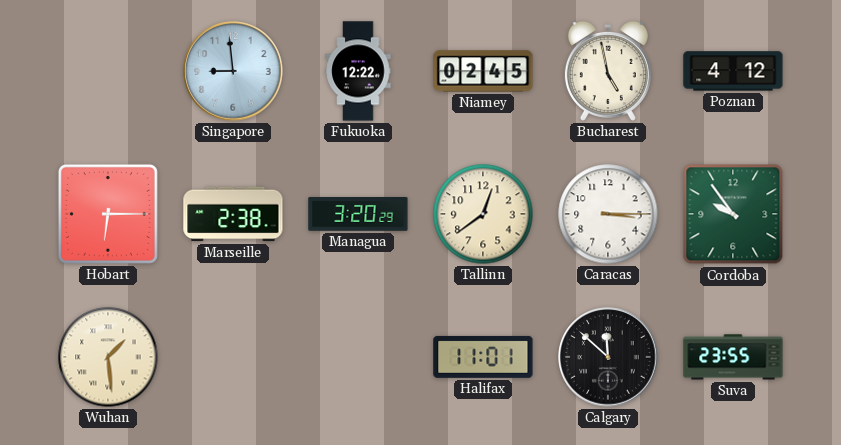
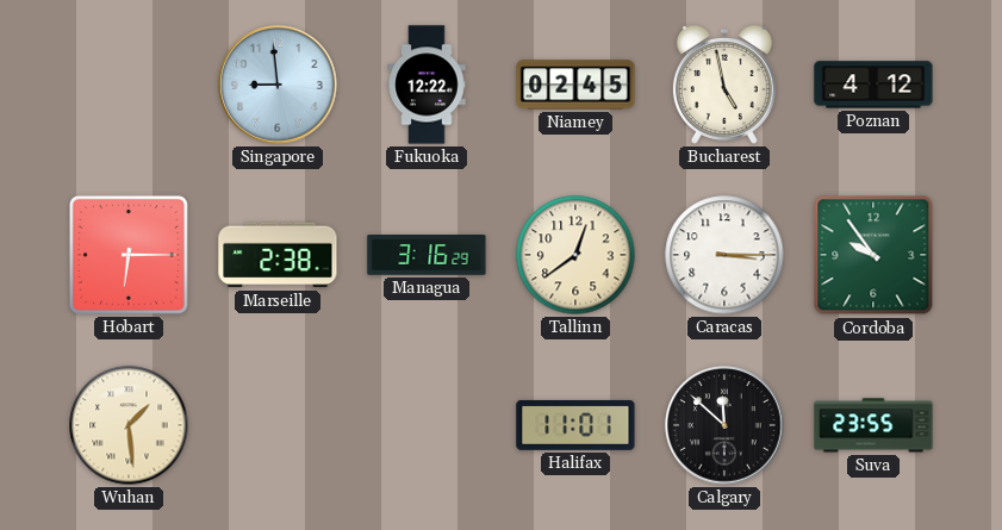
Managua: 3:20 -> 3:16
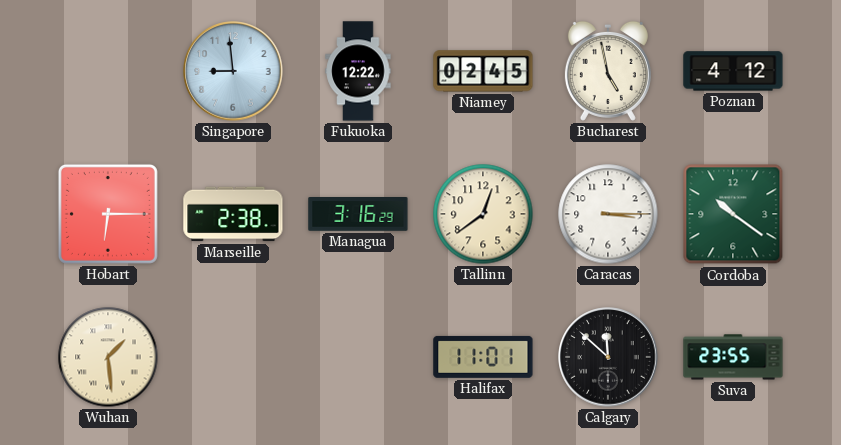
Cordoba: 9:54 -> 10:21
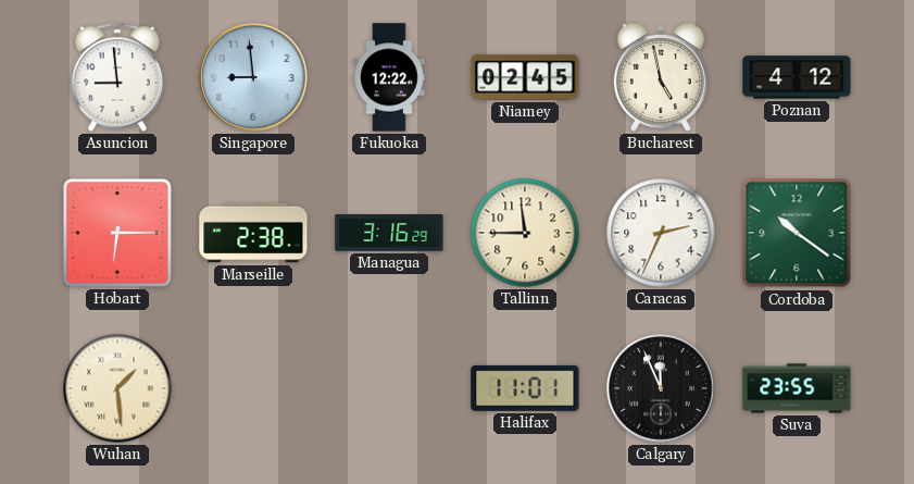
Asuncion: none -> 8:59
Tallinn: 12:39 -> 11:45
Caracas: 3:15 -> 2:34
Calgary: 11:52 -> 11:56
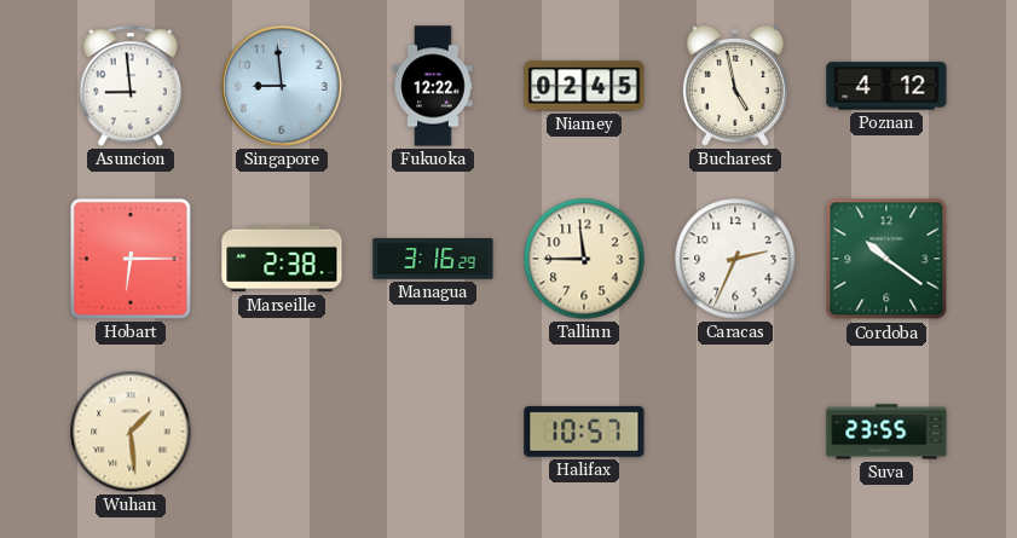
Halifax: 11:01 -> 10:57
Calgary: 11:56 -> none
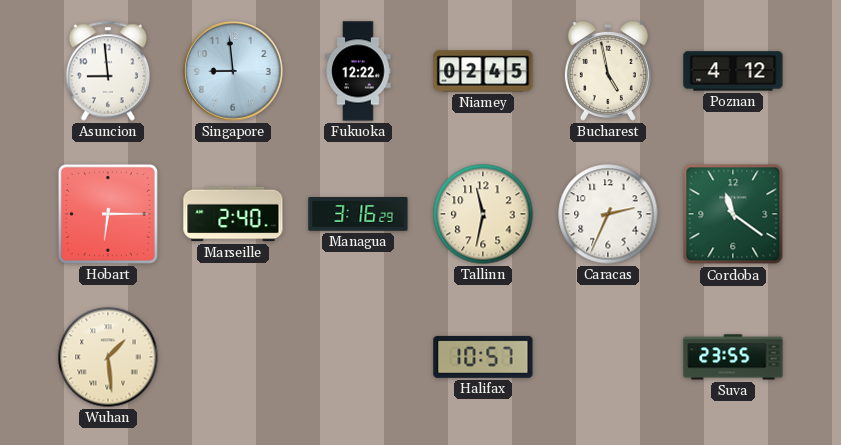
Marseille: 2:38 -> 2:40
Tallinn: 11:45 -> 11:32
Cordoba: 10:21 -> 11:21
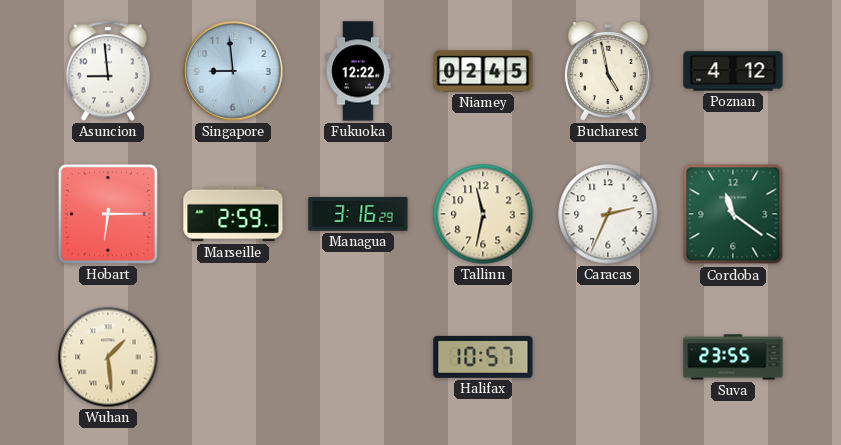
Marseille: 2:40 -> 2:59
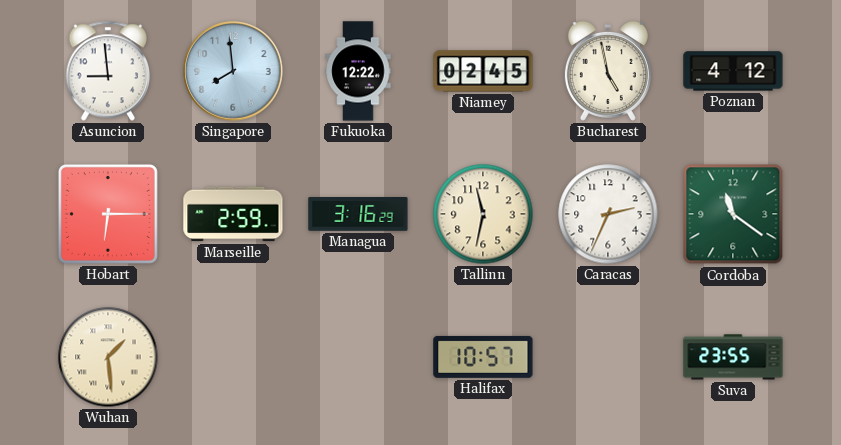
Singapore: 8:59 -> 7:59
